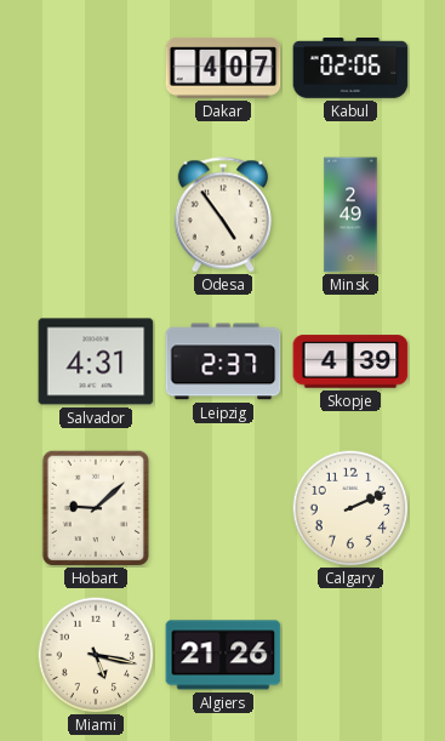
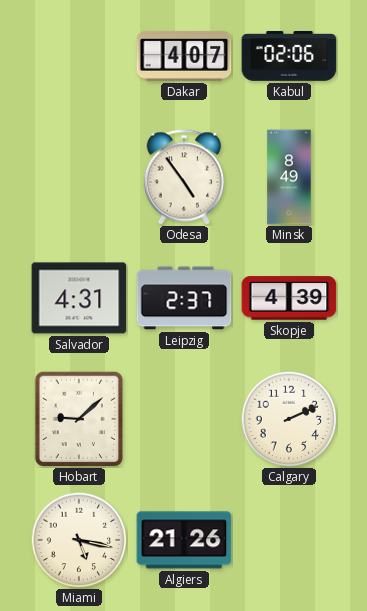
Minsk: 2:49 -> 8:49
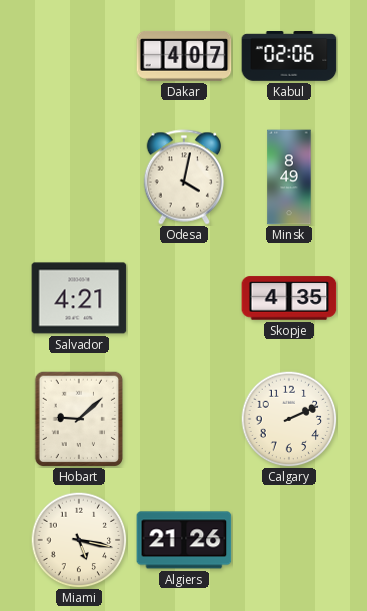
Odesa: 4:54 -> 4:02
Salvador: 4:31 -> 4:21
Leipzig: 2:37 -> none
Skopje: 4:39 -> 4:35
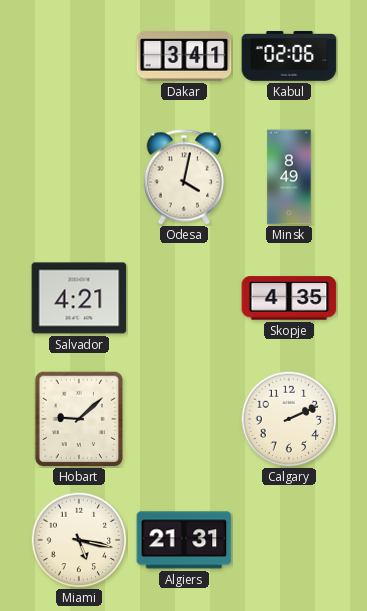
Dakar: 4:07 -> 3:41
Algiers: 21:26 -> 21:31
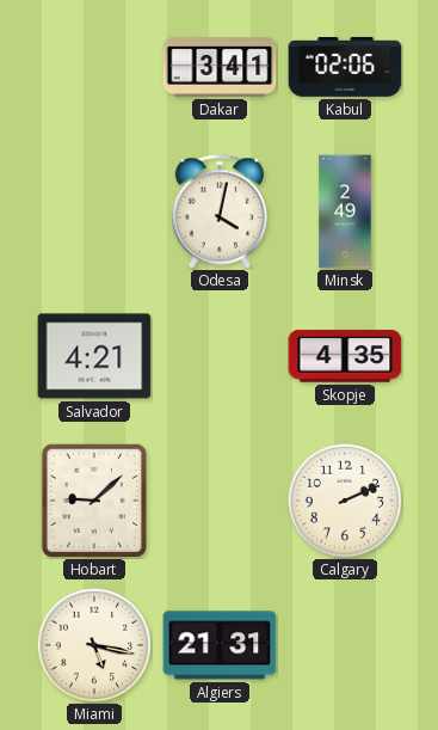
Minsk: 8:49 -> 2:49
